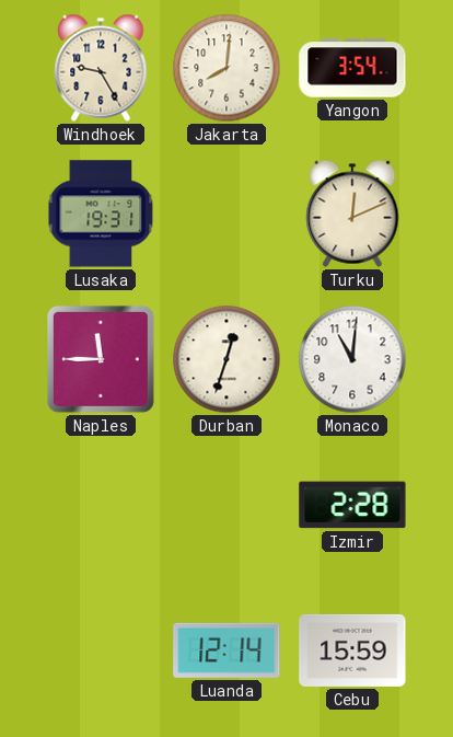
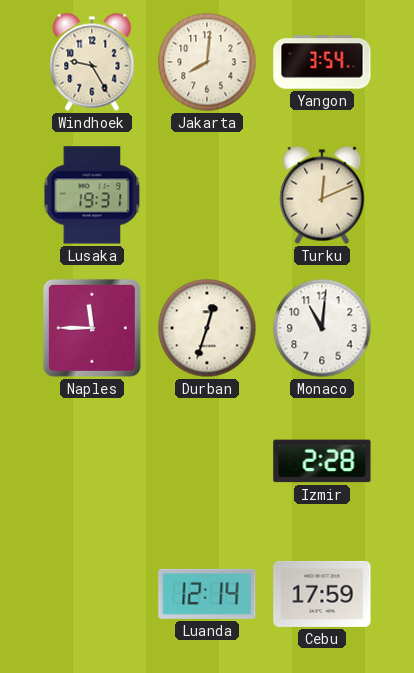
Cebu: 15:59 -> 17:59
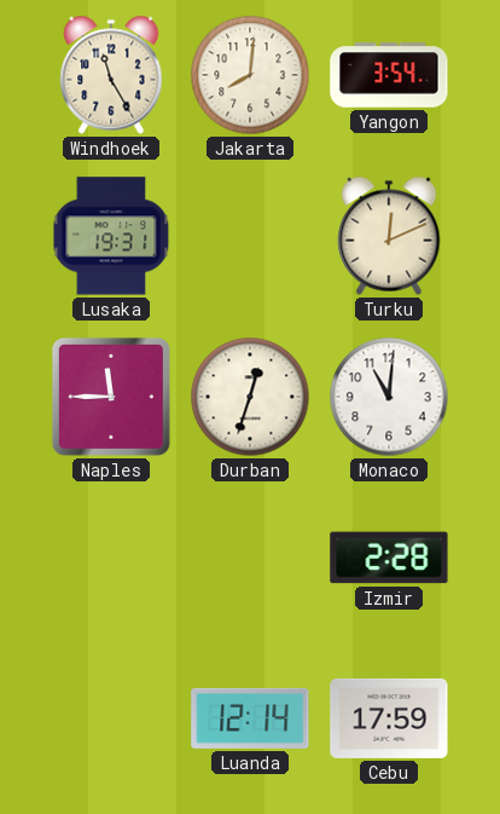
Windhoek: 9:25 -> 11:25
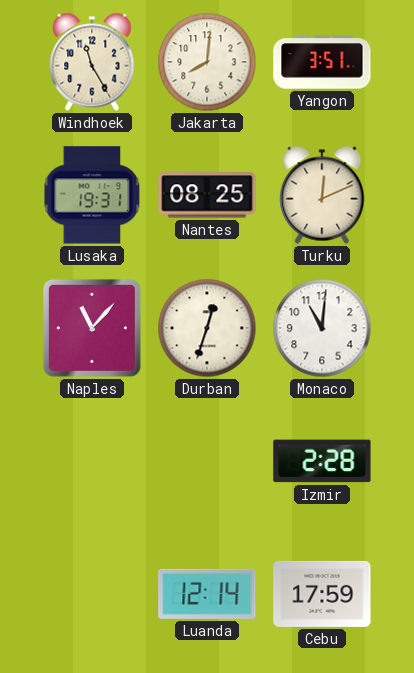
Yangon: 3:54 -> 3:51
Nantes: none -> 08:25
Naples: 11:45 -> 11:07
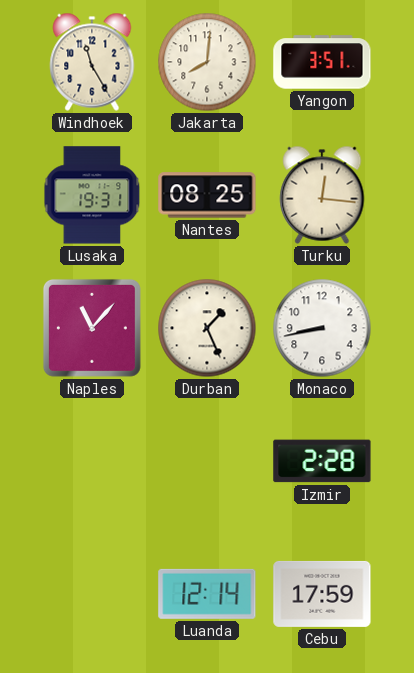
Turku: 12:11 -> 12:16
Durban: 12:33 -> 1:26
Monaco: 11:01 -> 8:43
